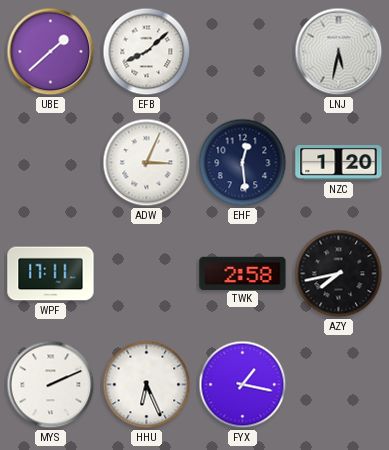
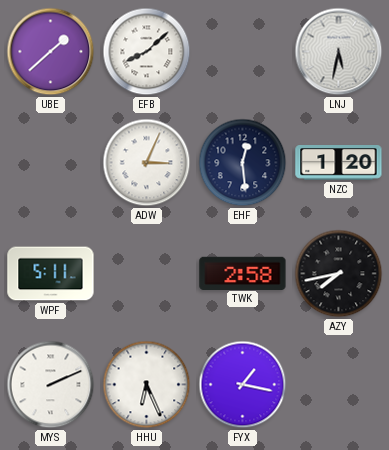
WPF: 17:11 -> 5:11
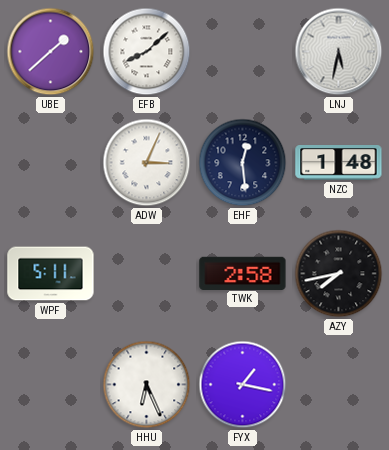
NZC: 1:20 -> 1:48
MYS: 2:11 -> none
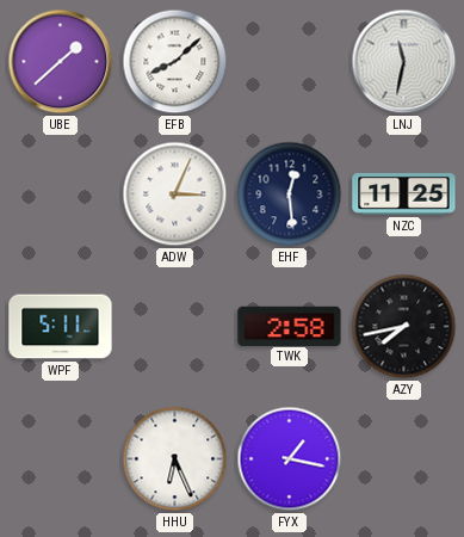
LNJ: 5:32 -> 11:32
NZC: 1:48 -> 11:25
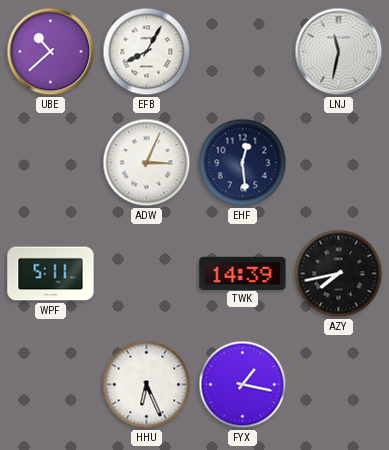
UBE: 1:38 -> 10:38
EFB: 8:08 -> 8:05
NZC: 11:25 -> none
TWK: 2:58 -> 14:39
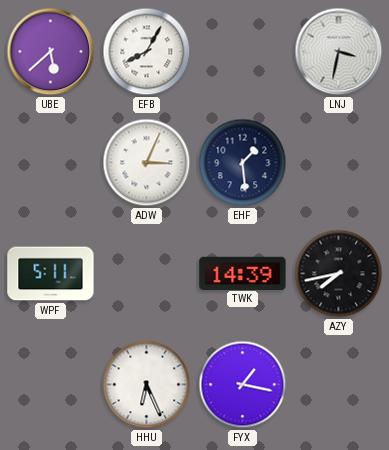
UBE: 10:38 -> 5:38
LNJ: 11:32 -> 3:32
EHF: 12:29 -> 1:29
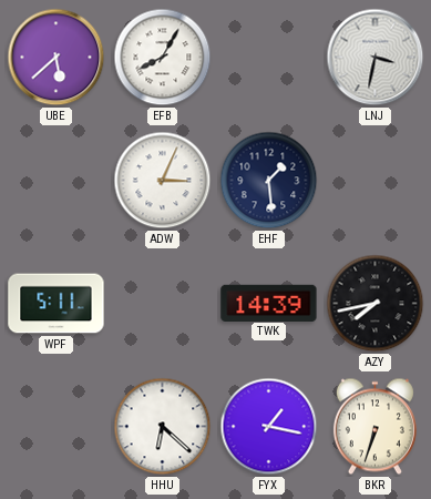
HHU: 6:26 -> 6:22
BKR: none -> 6:33
